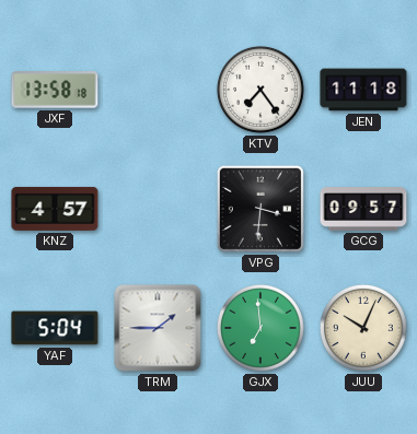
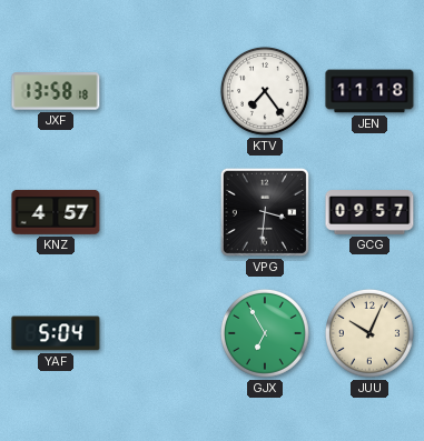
TRM: 1:45 -> none
GJX: 6:59 -> 6:55
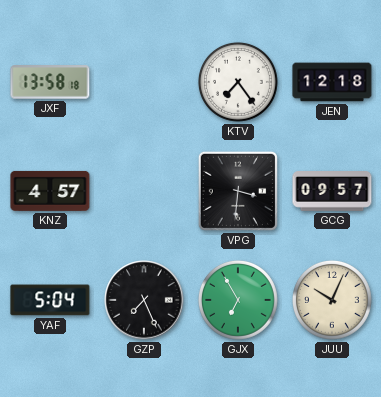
JEN: 11:18 -> 12:18
GZP: none -> 7:26
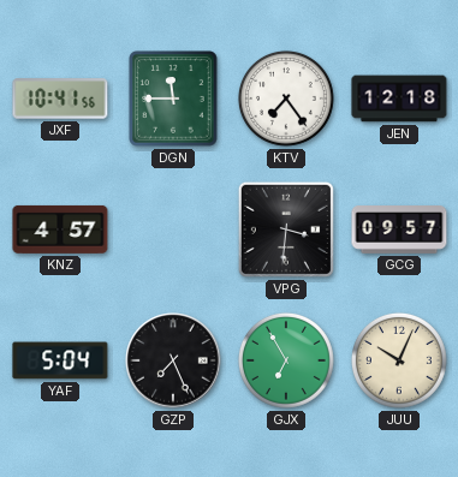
JXF: 13:58 -> 10:41
DGN: none -> 11:45
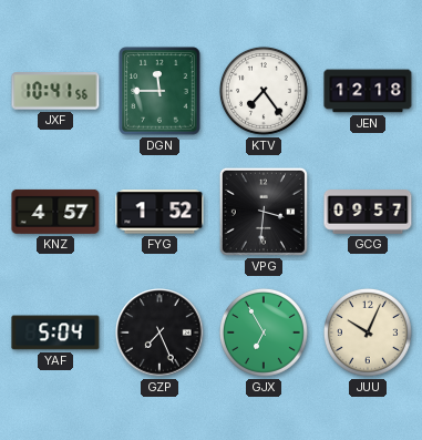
FYG: none -> 1:52
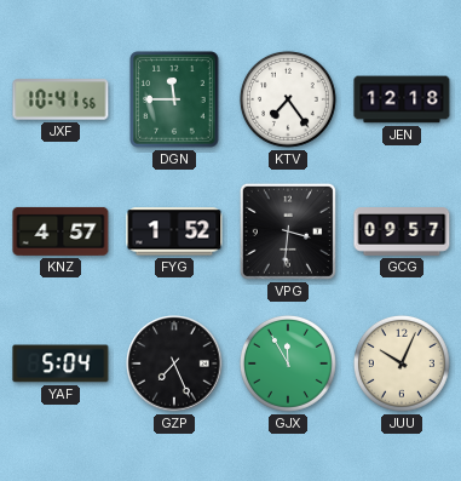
GJX: 6:55 -> 11:55
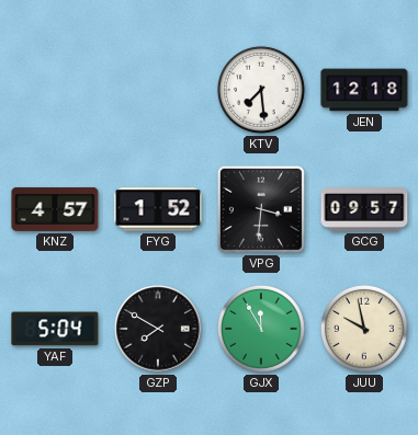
JXF: 10:41 -> none
DGN: 11:45 -> none
KTV: 7:24 -> 7:29
GZP: 7:26 -> 7:50
JUU: 10:04 -> 9:58
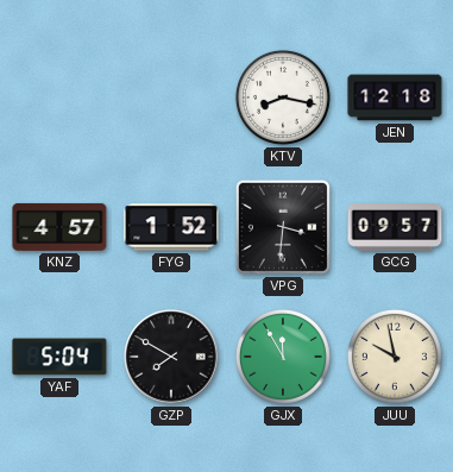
KTV: 7:29 -> 8:17
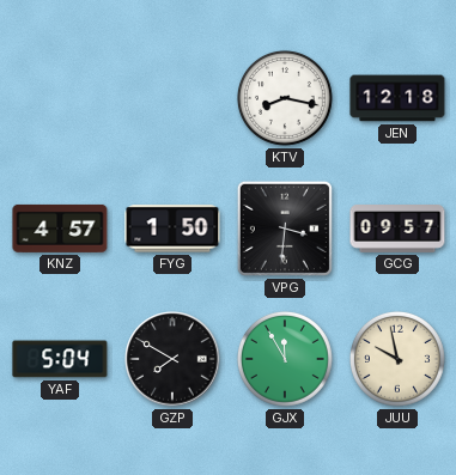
FYG: 1:52 -> 1:50
